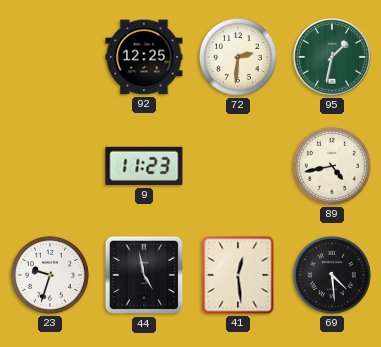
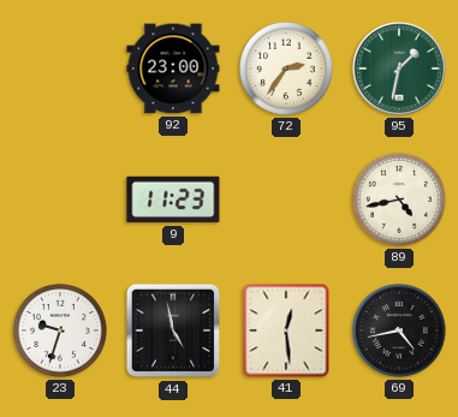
92: 12:25 -> 23:00
72: 2:31 -> 2:36
69: 4:29 -> 4:43
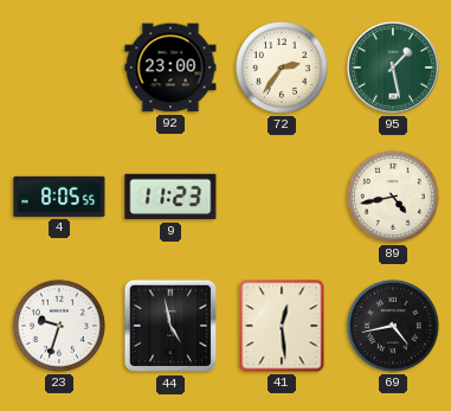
95: 1:32 -> 1:28
4: none -> 8:05
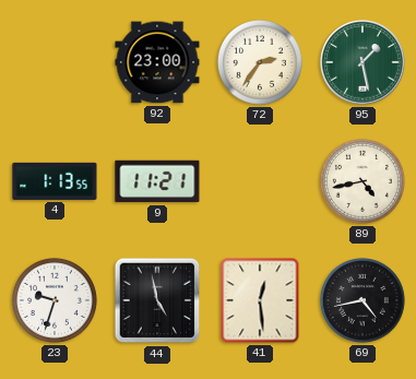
4: 8:05 -> 1:13
9: 11:23 -> 11:21
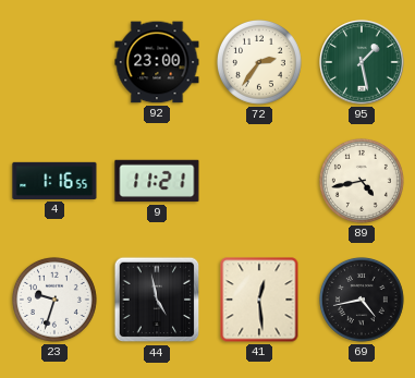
4: 1:13 -> 1:16
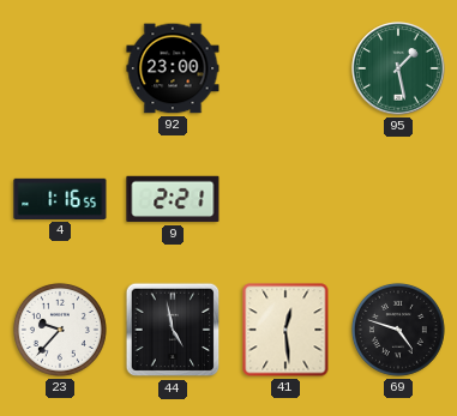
72: 2:36 -> none
9: 11:21 -> 2:21
89: 4:43 -> none
23: 9:33 -> 9:37
69: 4:43 -> 4:48
